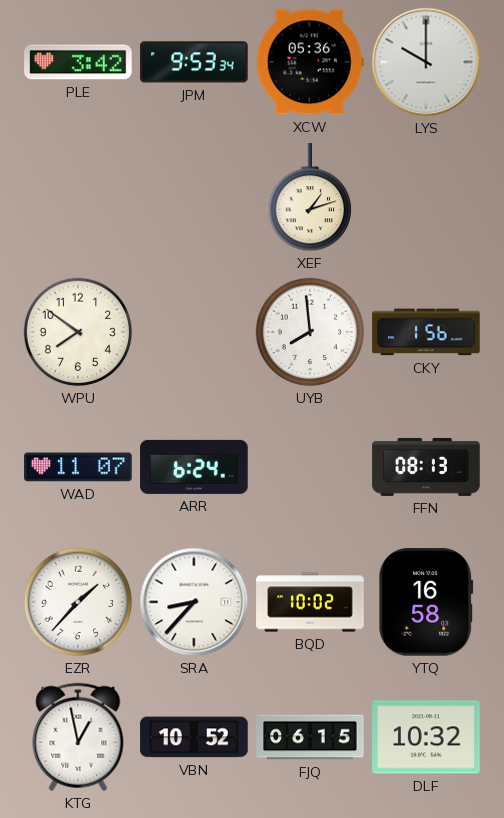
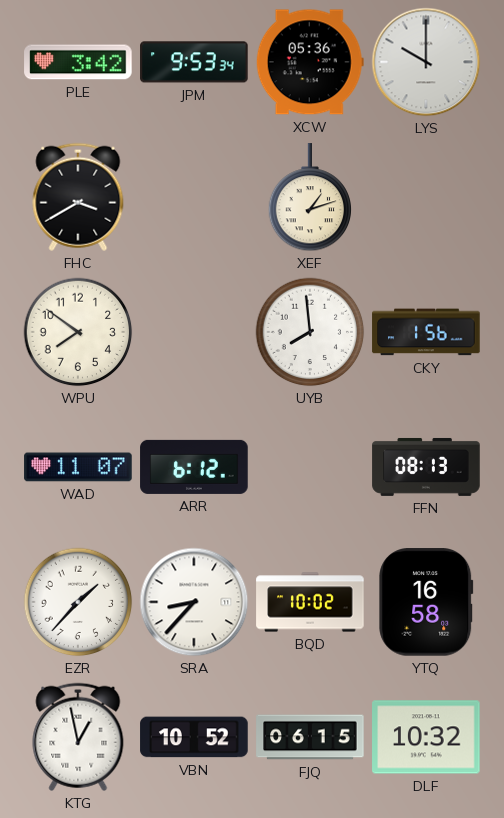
FHC: none -> 3:40
ARR: 6:24 -> 6:12
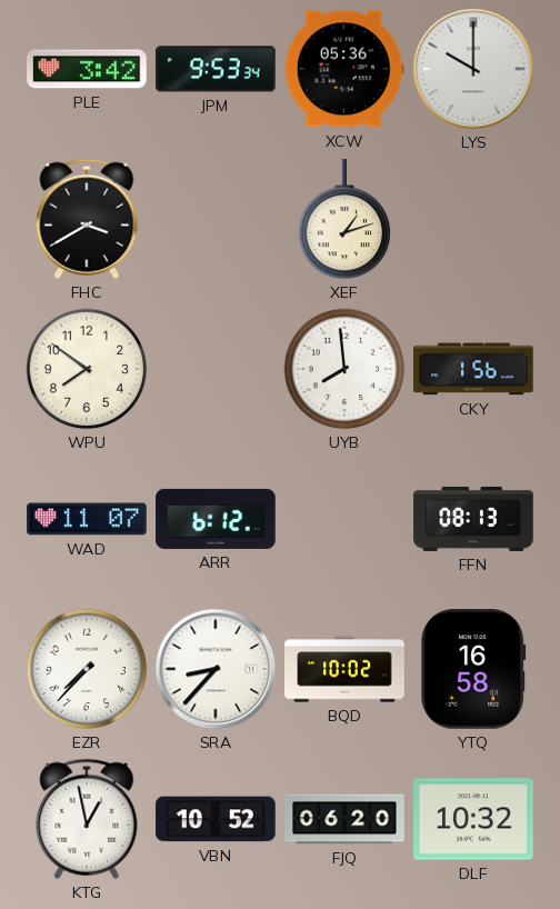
EZR: 1:37 -> 7:37
FJQ: 06:15 -> 06:20
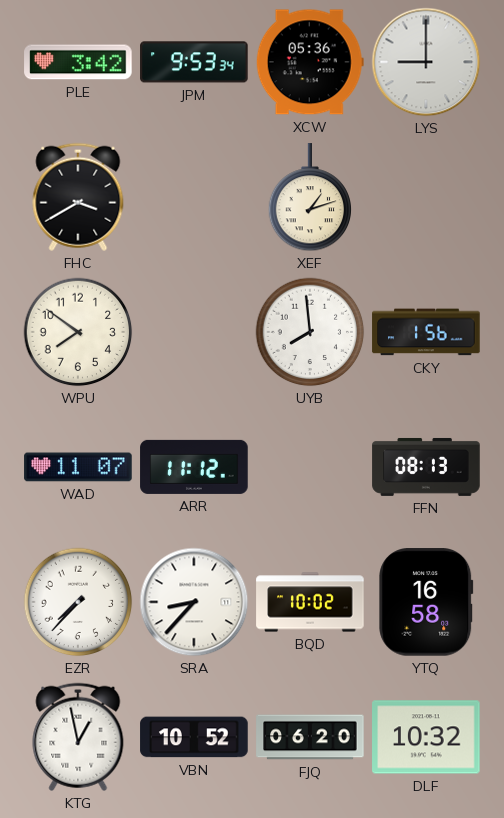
LYS: 10:00 -> 9:00
ARR: 6:12 -> 11:12
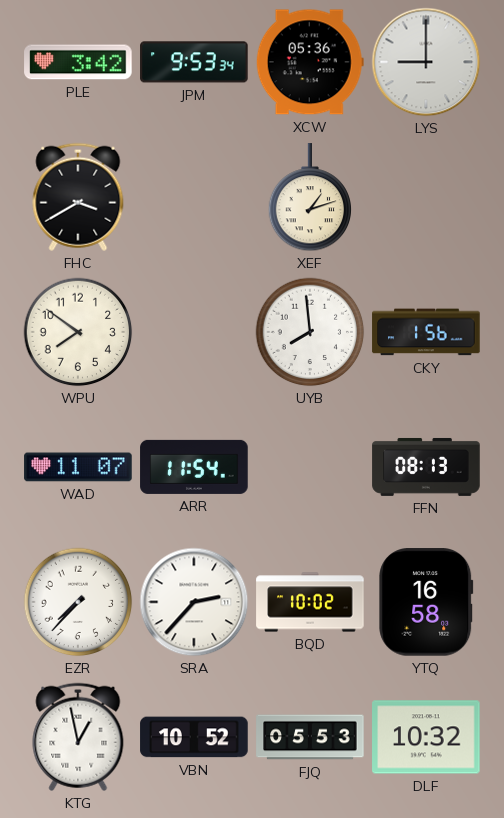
ARR: 11:12 -> 11:54
SRA: 8:37 -> 2:37
FJQ: 06:20 -> 05:53
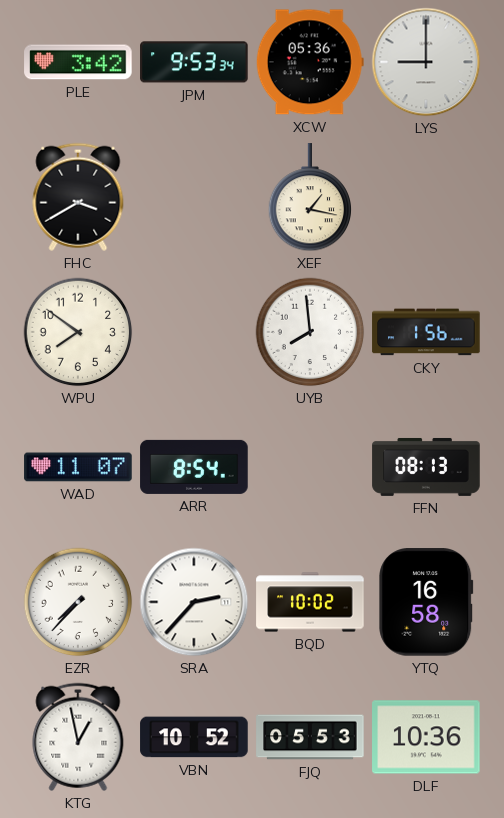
XEF: 1:12 -> 1:17
ARR: 11:54 -> 8:54
DLF: 10:32 -> 10:36
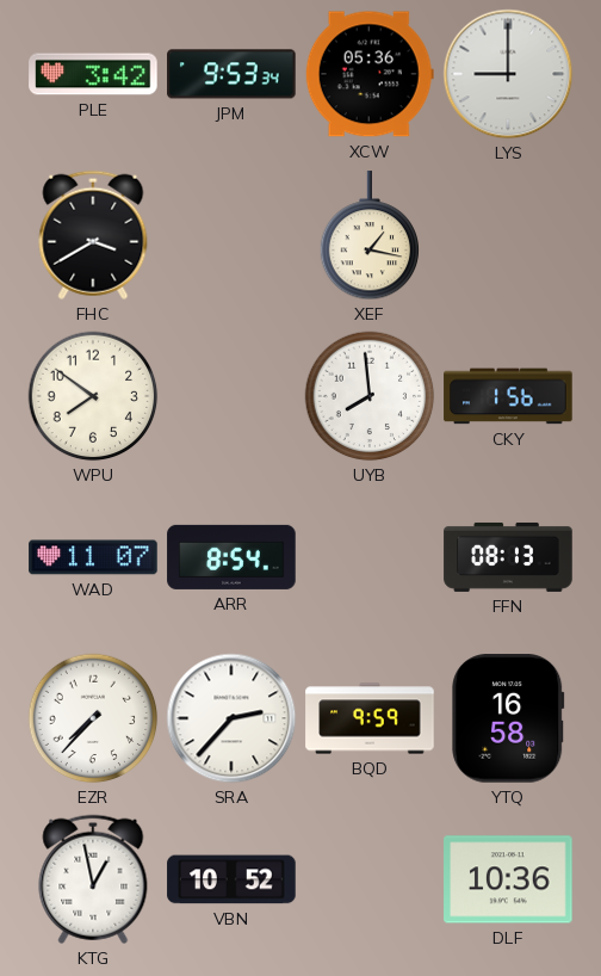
BQD: 10:02 -> 9:59
FJQ: 05:53 -> none
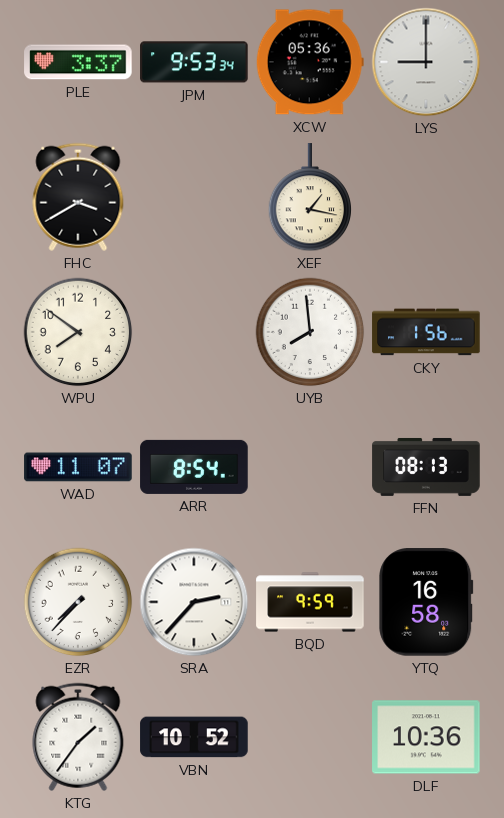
PLE: 3:42 -> 3:37
KTG: 12:58 -> 1:36
